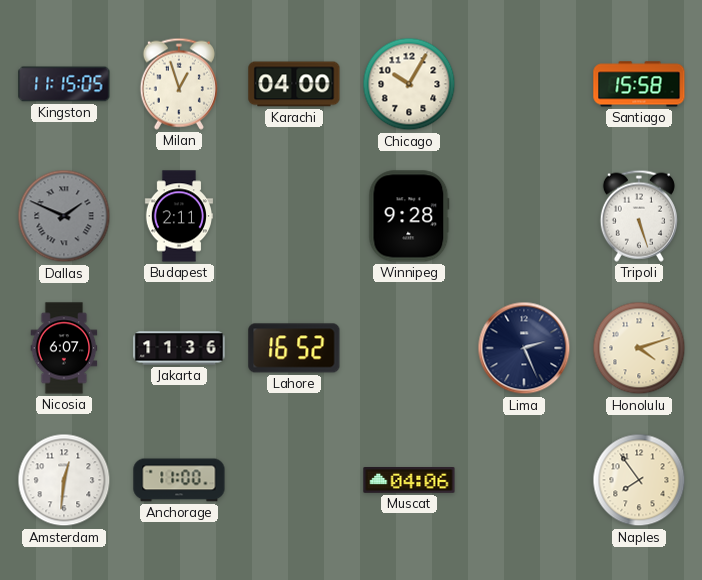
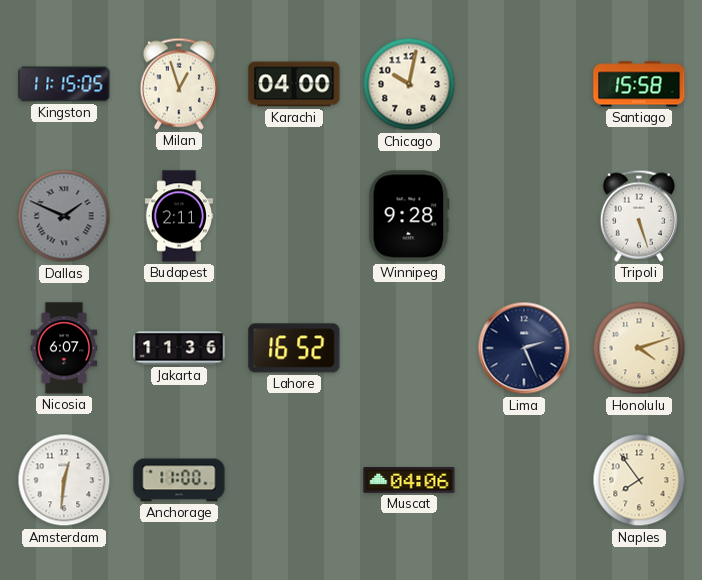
Chicago: 10:05 -> 10:02
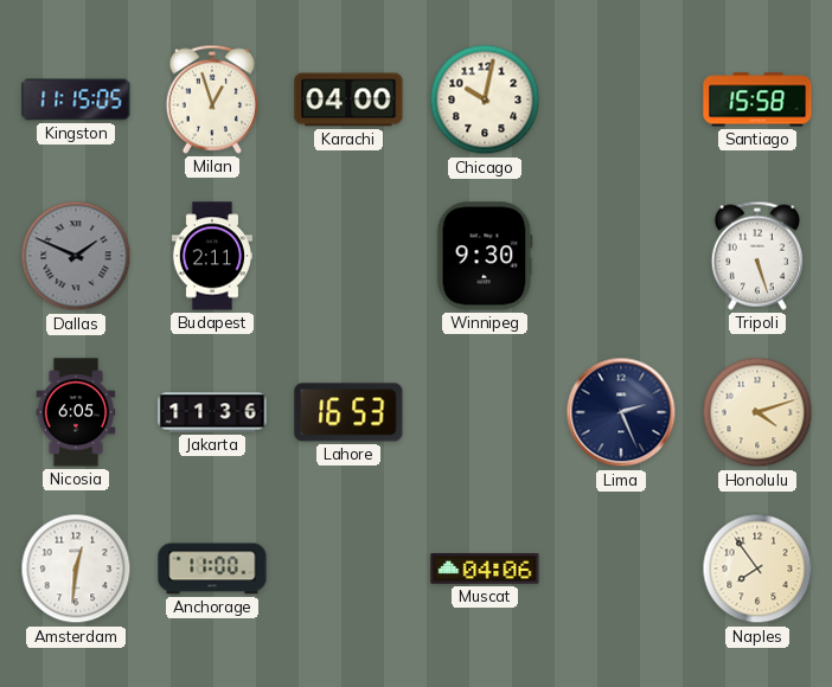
Winnipeg: 9:28 -> 9:30
Nicosia: 6:07 -> 6:05
Lahore: 16:52 -> 16:53
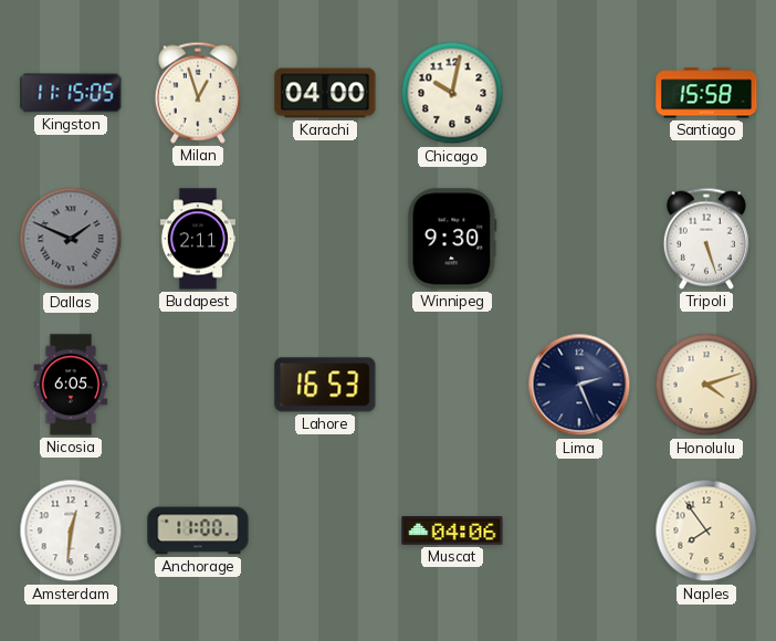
Jakarta: 11:36 -> none
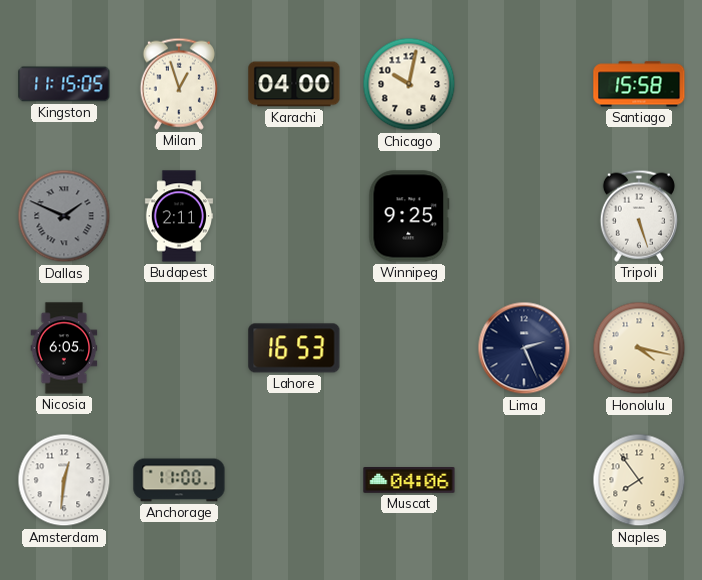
Winnipeg: 9:30 -> 9:25
Honolulu: 4:12 -> 4:17
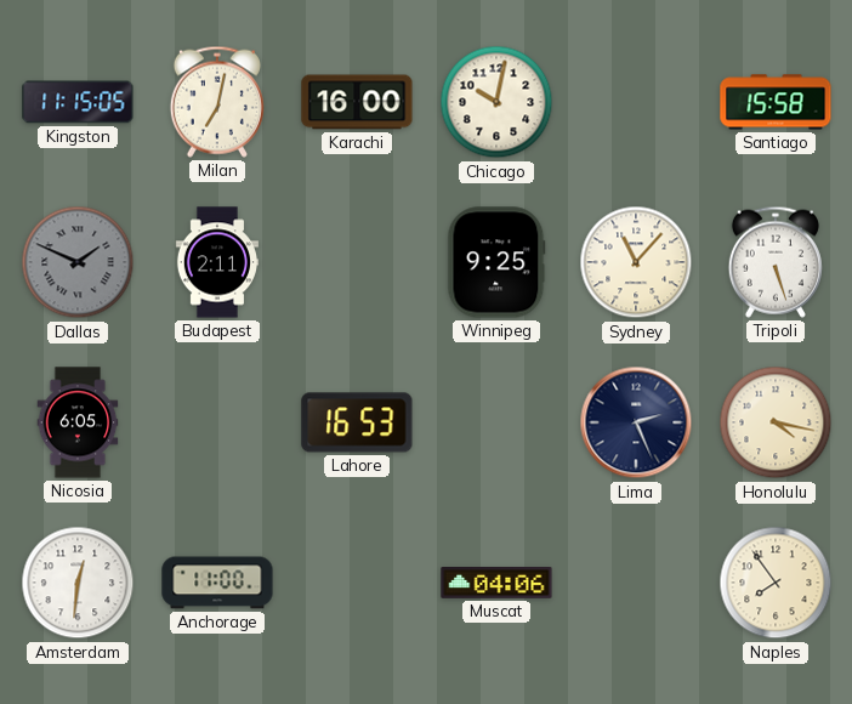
Milan: 12:57 -> 7:02
Karachi: 04:00 -> 16:00
Sydney: none -> 11:07
